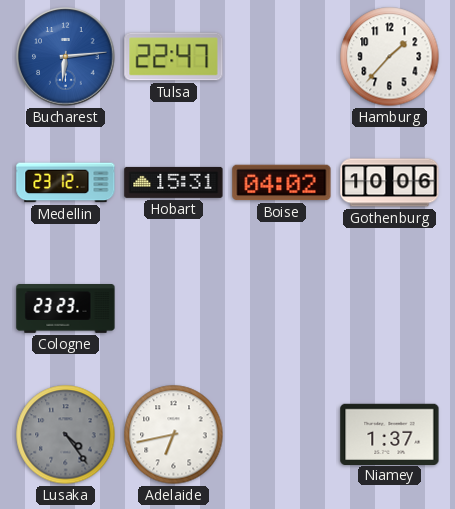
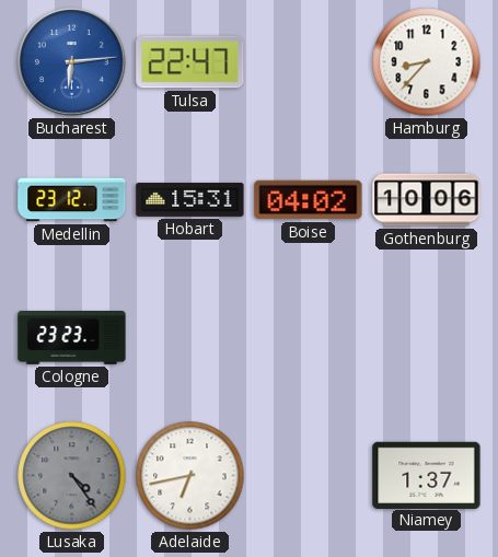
Hamburg: 1:37 -> 8:37
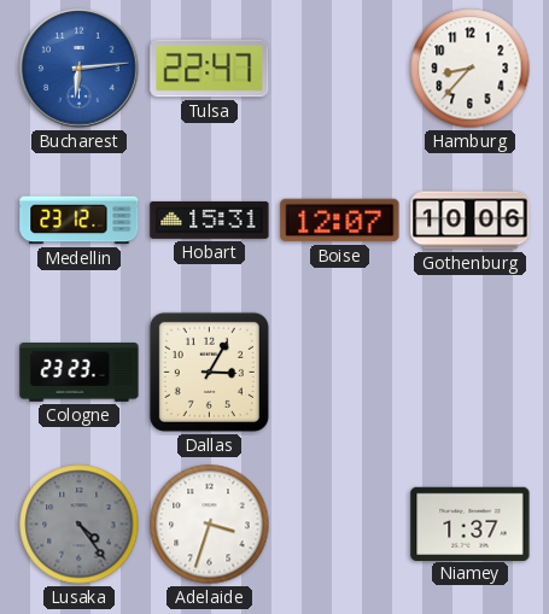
Boise: 04:02 -> 12:07
Dallas: none -> 3:05
Adelaide: 6:43 -> 3:33
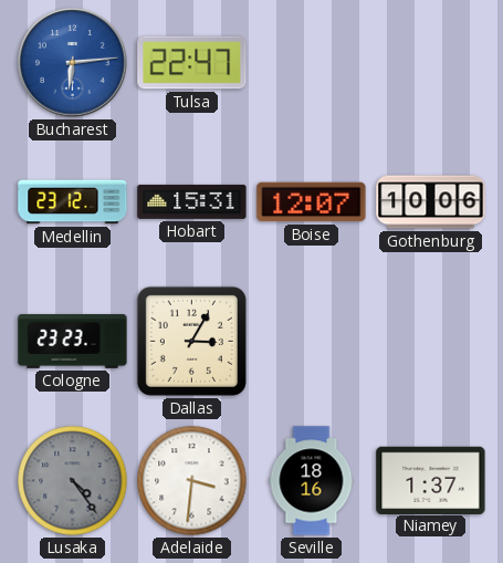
Hamburg: 8:37 -> none
Adelaide: 3:33 -> 3:31
Seville: none -> 18:16
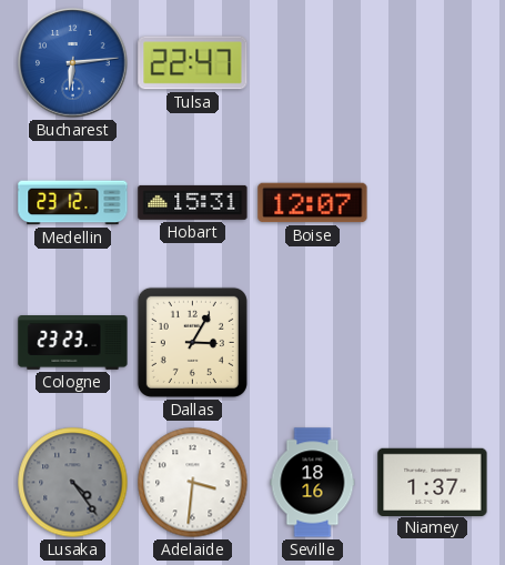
Gothenburg: 10:06 -> none
